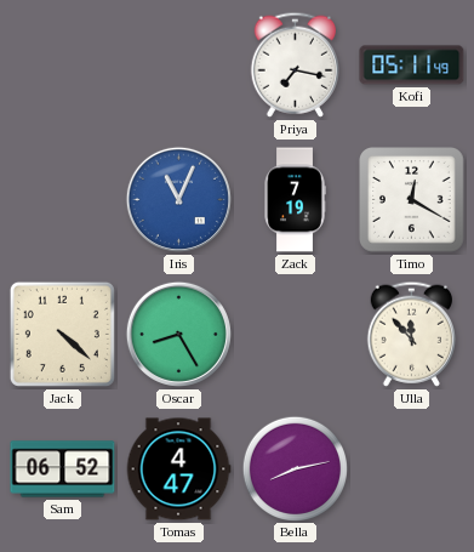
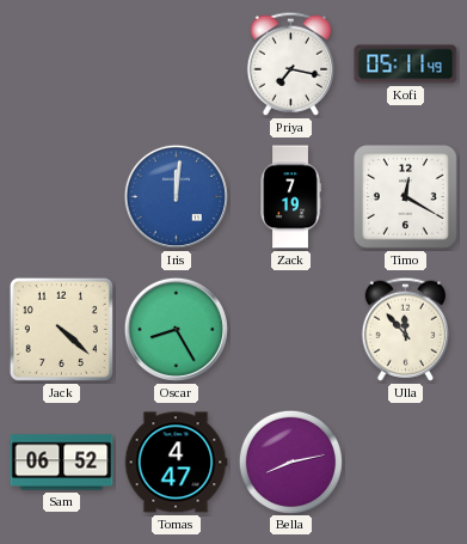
Iris: 11:04 -> 12:01
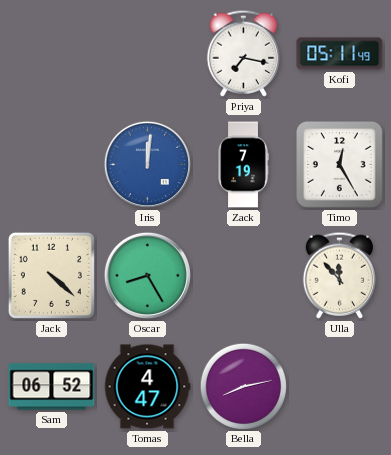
Timo: 12:20 -> 12:25
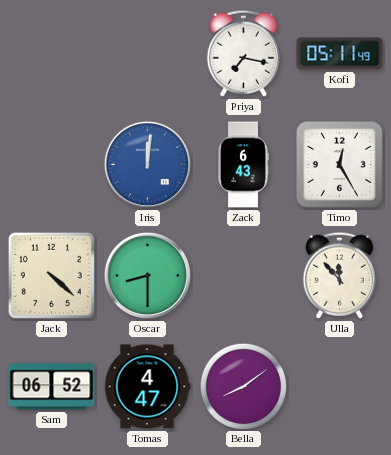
Zack: 7:19 -> 6:43
Oscar: 8:25 -> 8:30
Bella: 8:13 -> 8:09
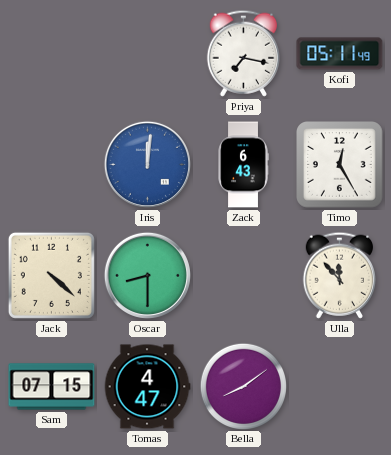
Sam: 06:52 -> 07:15
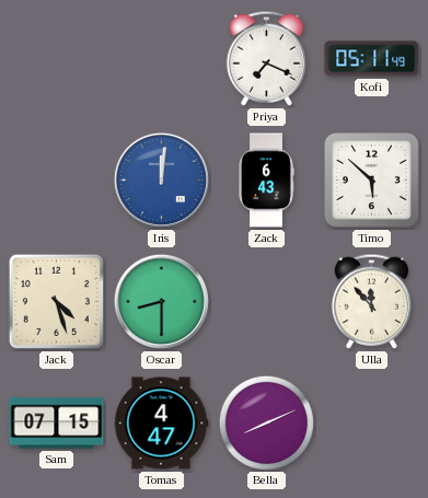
Priya: 7:17 -> 7:19
Timo: 12:25 -> 5:52
Jack: 4:22 -> 4:27
Bella: 8:09 -> 8:11
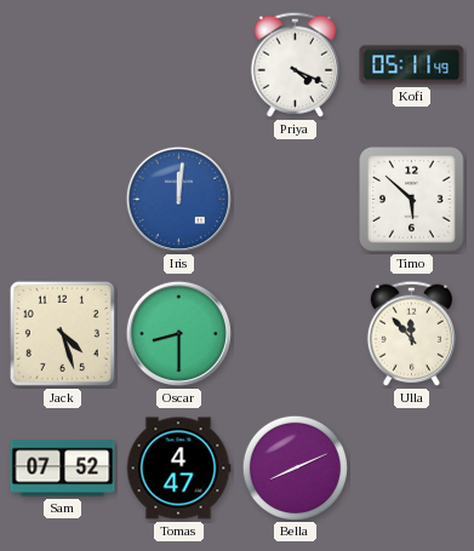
Priya: 7:19 -> 4:19
Zack: 6:43 -> none
Sam: 07:15 -> 07:52
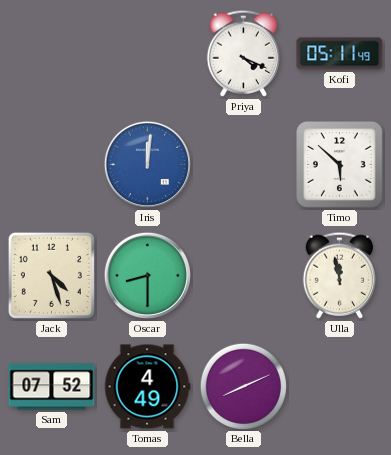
Ulla: 11:53 -> 11:58
Tomas: 4:47 -> 4:49
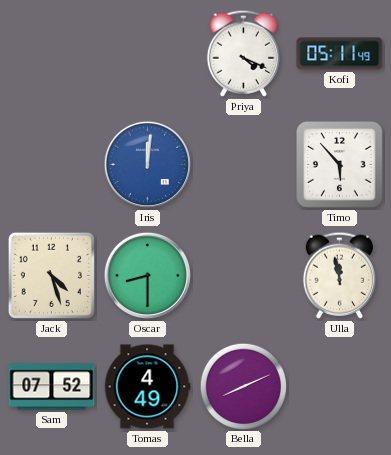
Timo: 5:52 -> 5:53
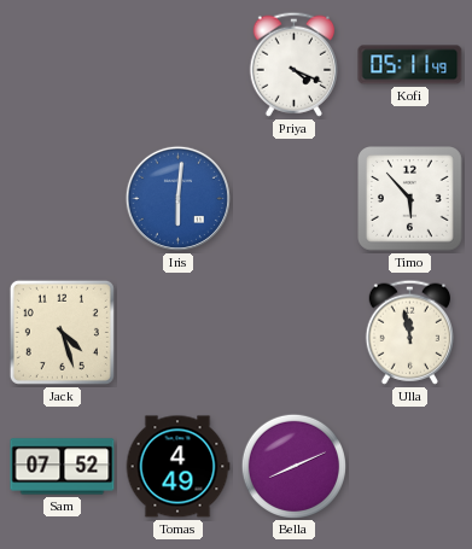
Iris: 12:01 -> 6:01
Oscar: 8:30 -> none
